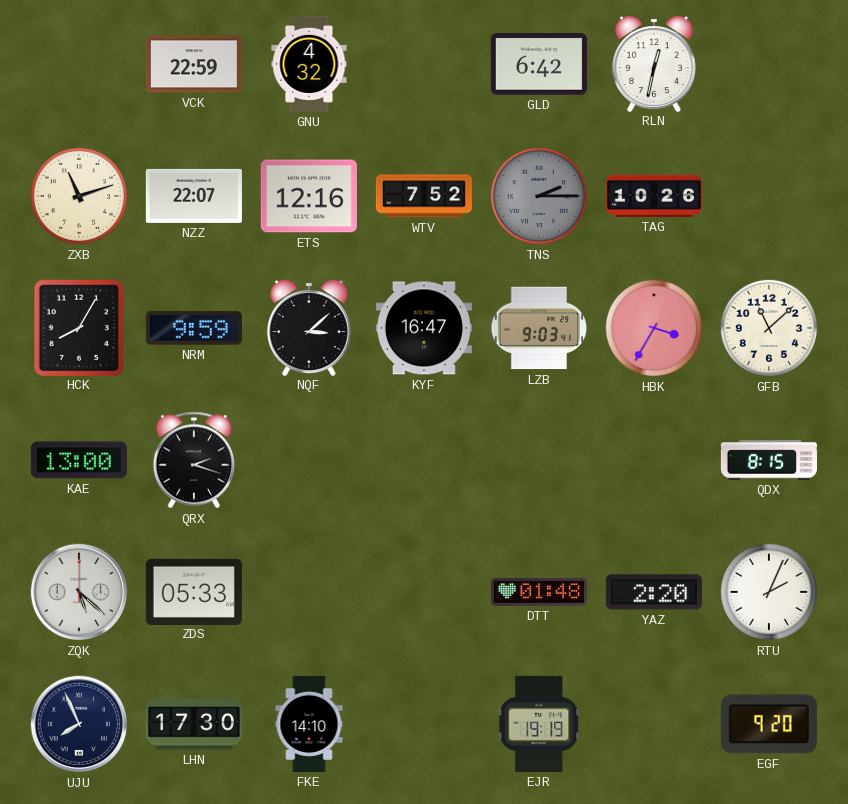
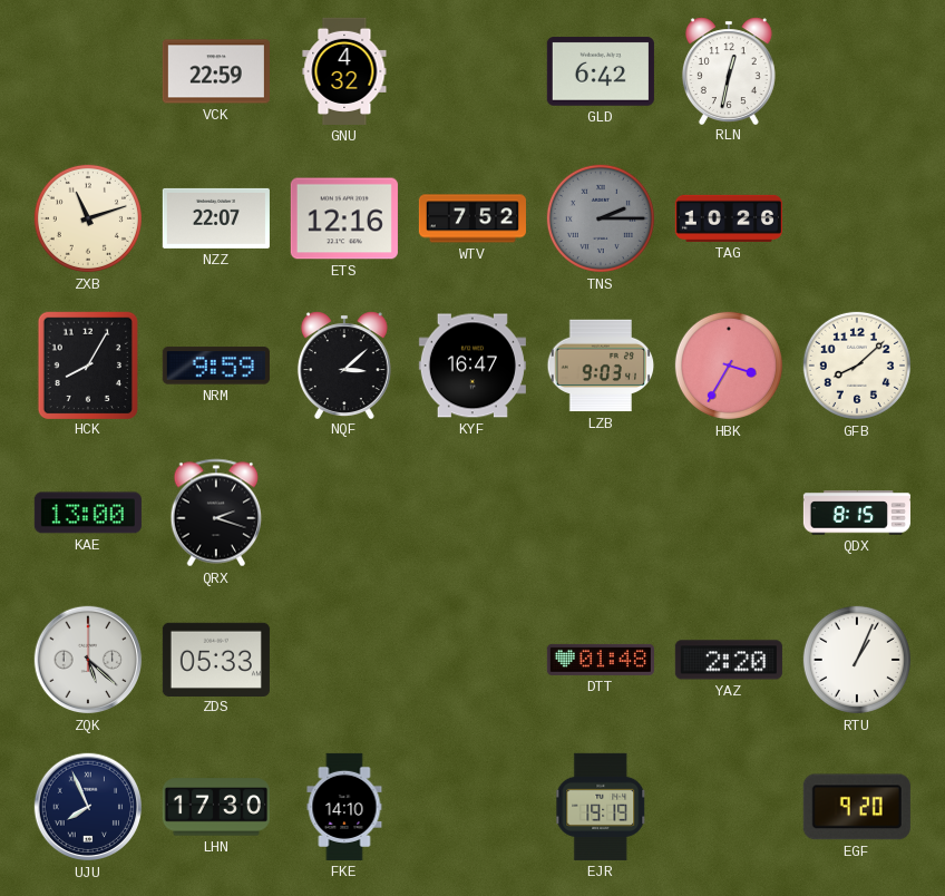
GFB: 11:08 -> 8:08
RTU: 2:04 -> 1:04
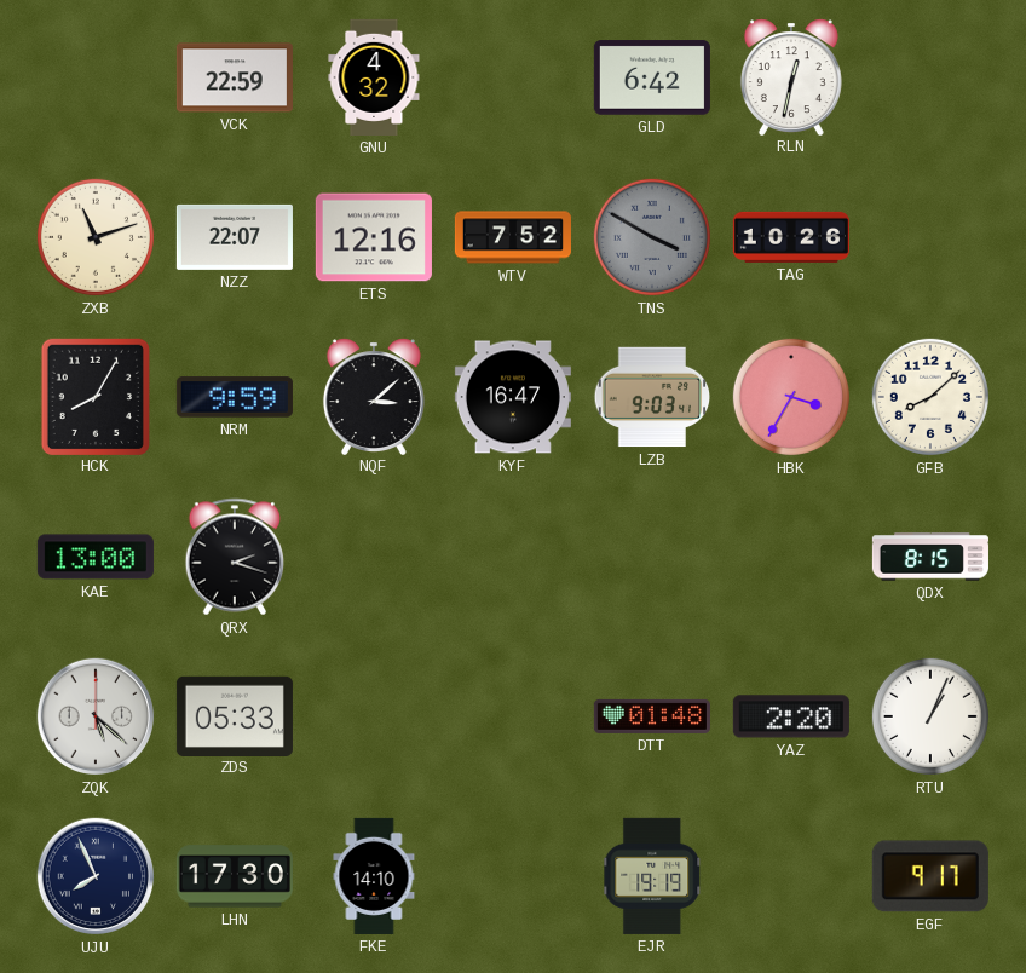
TNS: 2:15 -> 3:50
EGF: 9:20 -> 9:17
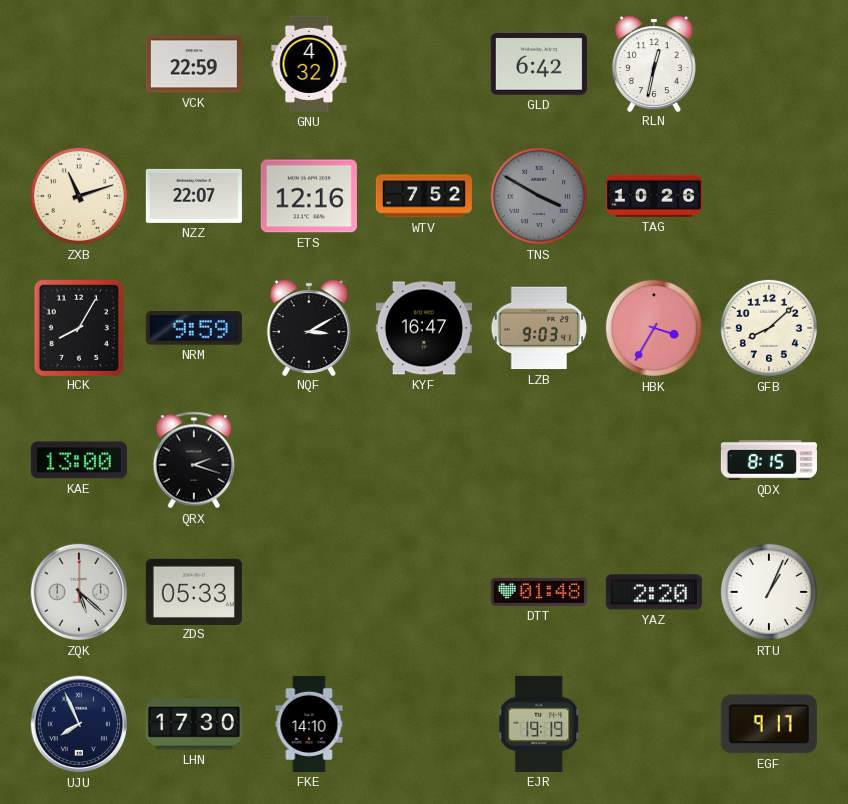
NQF: 3:08 -> 3:10
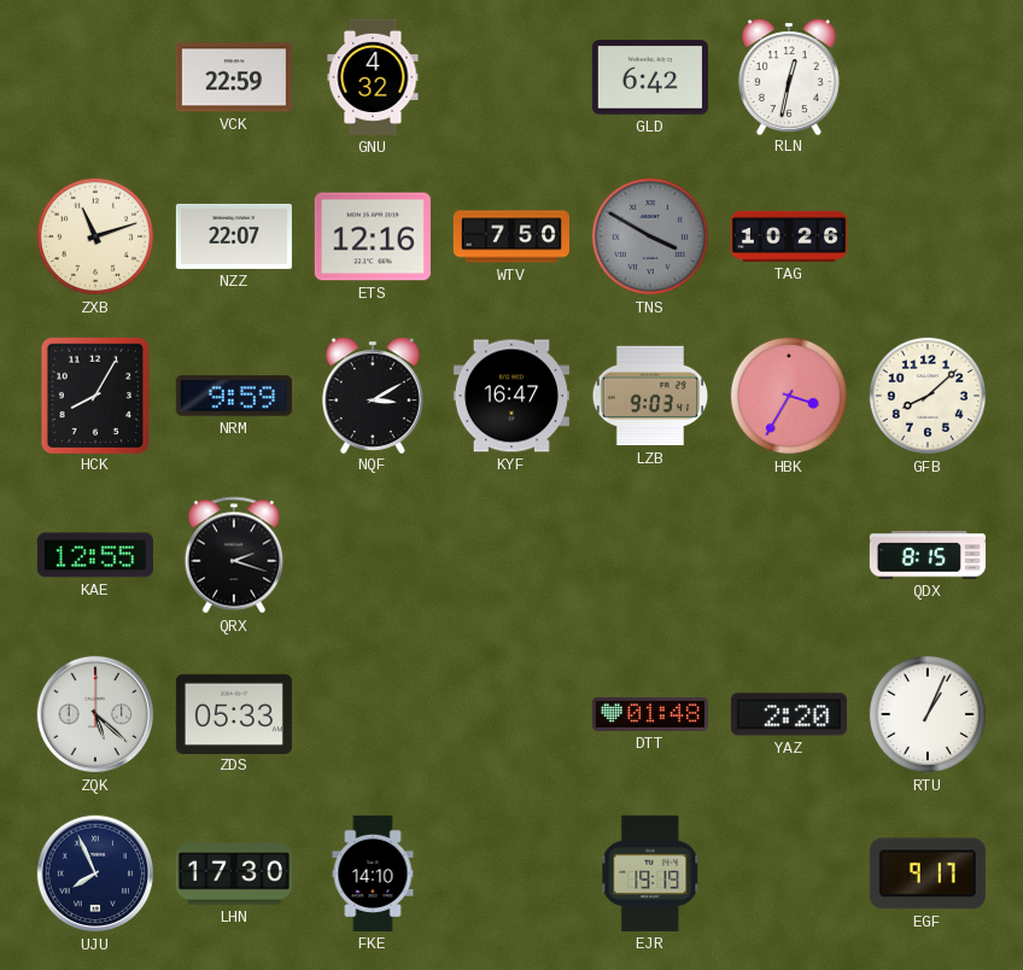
WTV: 7:52 -> 7:50
KAE: 13:00 -> 12:55
